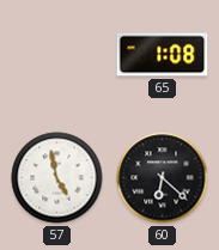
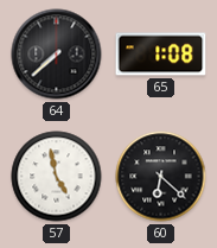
64: none -> 7:38
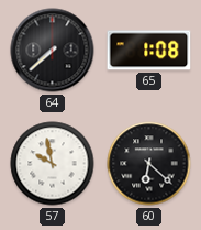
57: 4:58 -> 9:58
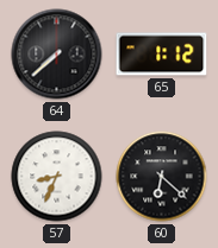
65: 1:08 -> 1:12
57: 9:58 -> 8:34
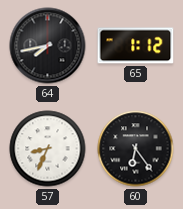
64: 7:38 -> 7:43
60: 6:22 -> 6:24
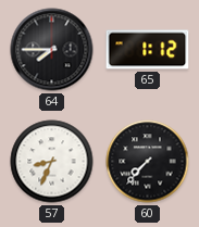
64: 7:43 -> 7:45
60: 6:24 -> 7:37
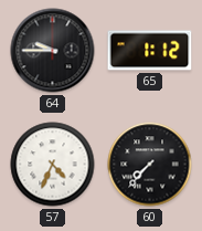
64: 7:45 -> 9:45
57: 8:34 -> 4:34
